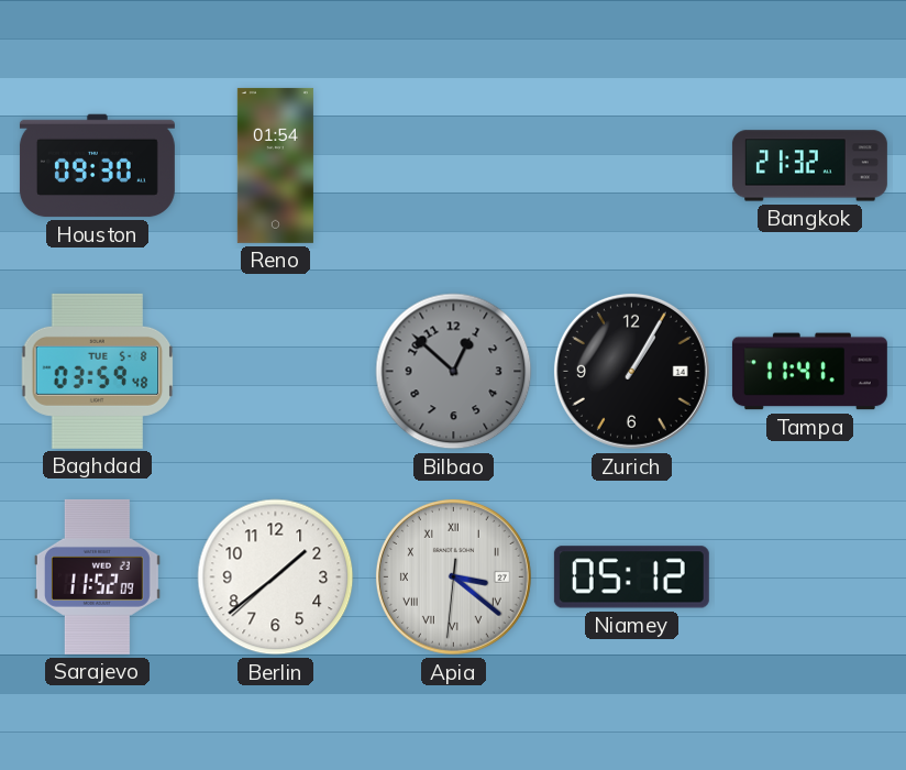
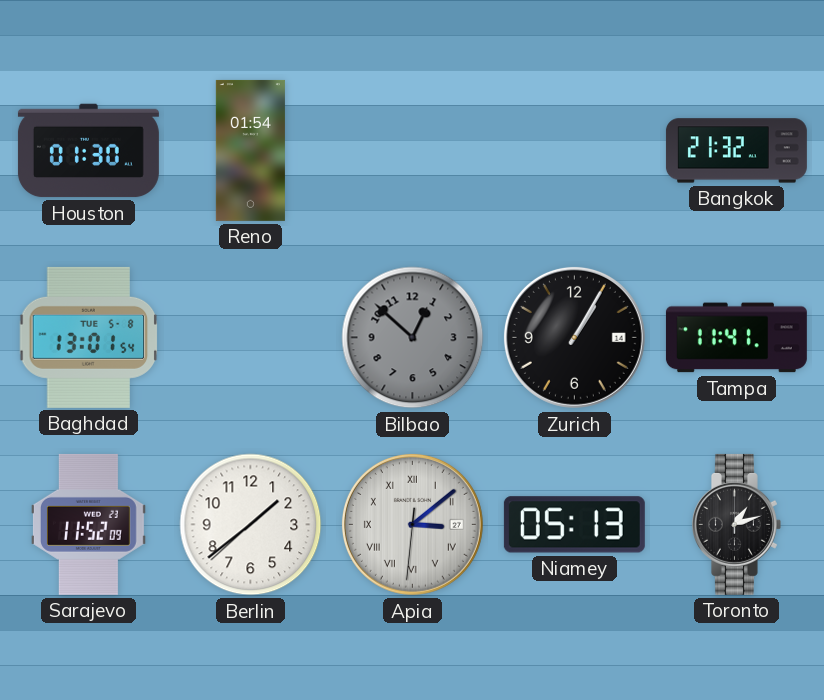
Houston: 09:30 -> 01:30
Baghdad: 03:59 -> 13:01
Apia: 3:21 -> 3:08
Niamey: 05:12 -> 05:13
Toronto: none -> 1:12
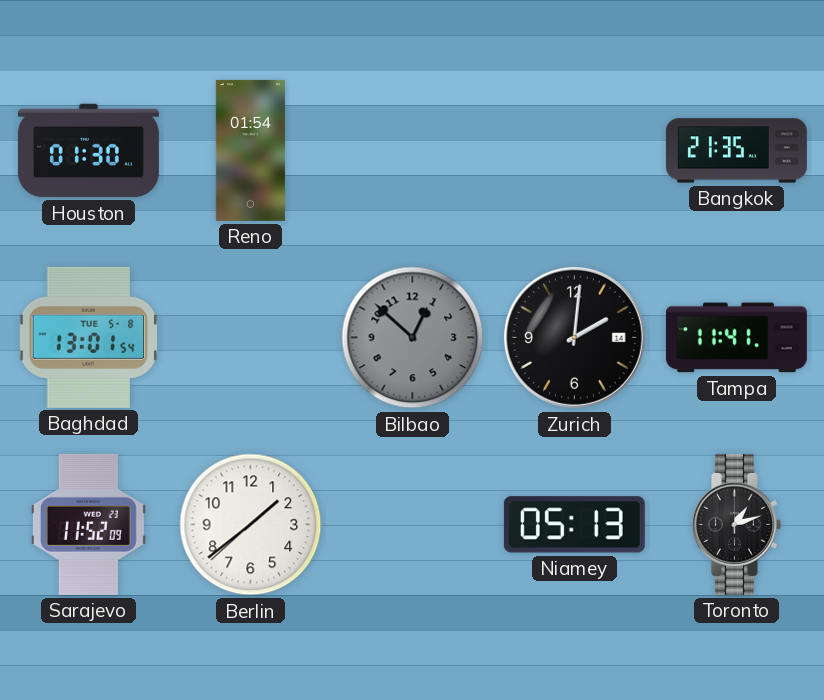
Bangkok: 21:32 -> 21:35
Zurich: 1:05 -> 2:01
Apia: 3:08 -> none
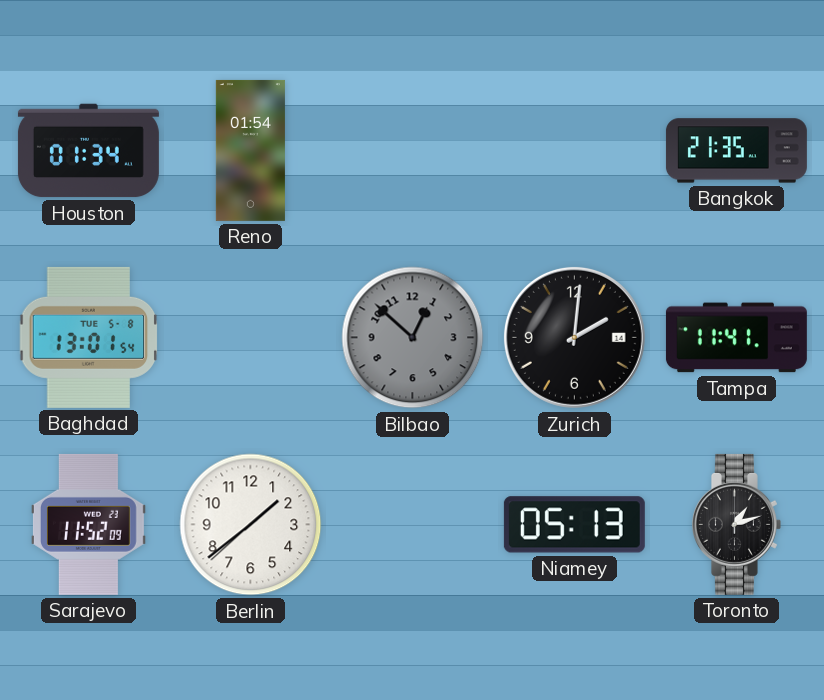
Houston: 01:30 -> 01:34
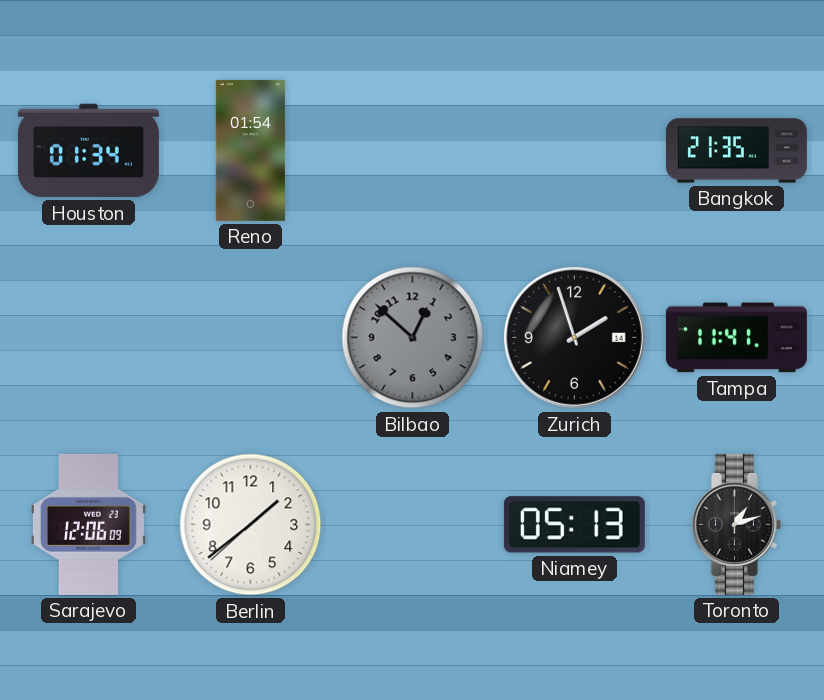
Baghdad: 13:01 -> none
Zurich: 2:01 -> 1:57
Sarajevo: 11:52 -> 12:06
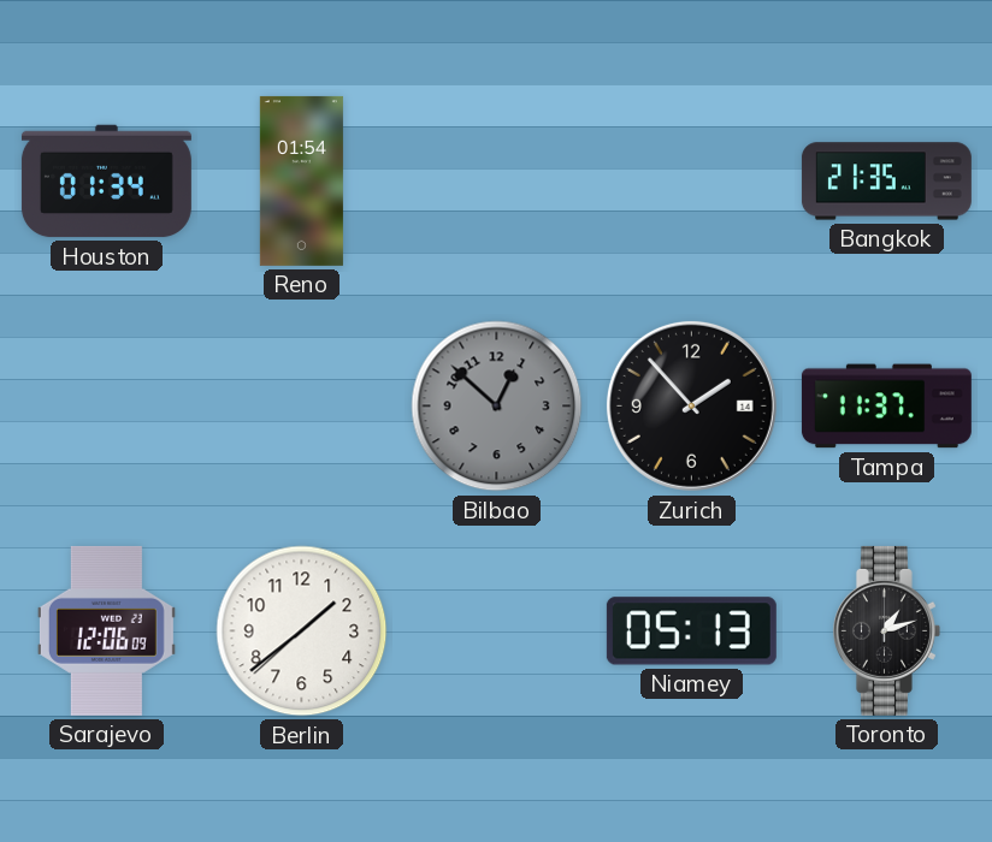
Zurich: 1:57 -> 1:53
Tampa: 11:41 -> 11:37
